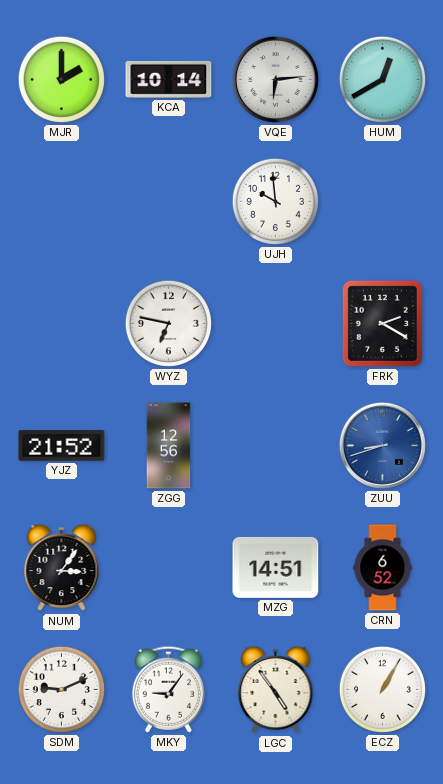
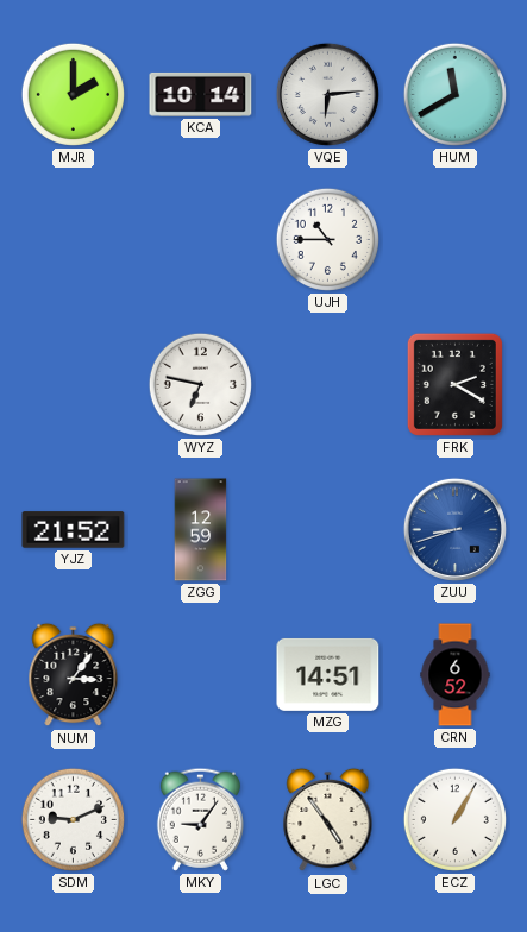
HUM: 12:40 -> 11:40
UJH: 9:59 -> 10:45
ZGG: 12:56 -> 12:59
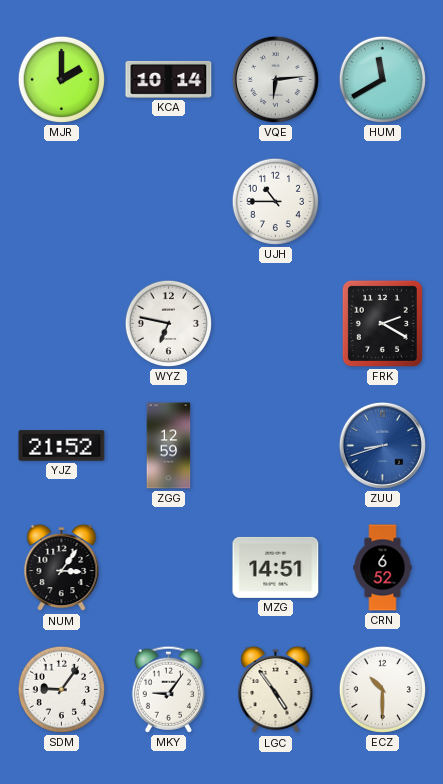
SDM: 9:11 -> 9:06
ECZ: 1:05 -> 10:30
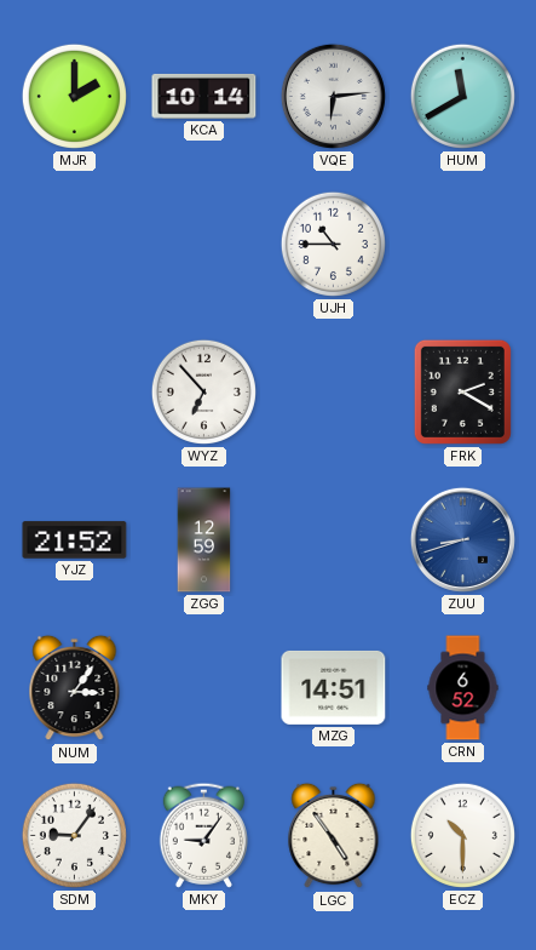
WYZ: 6:47 -> 6:53
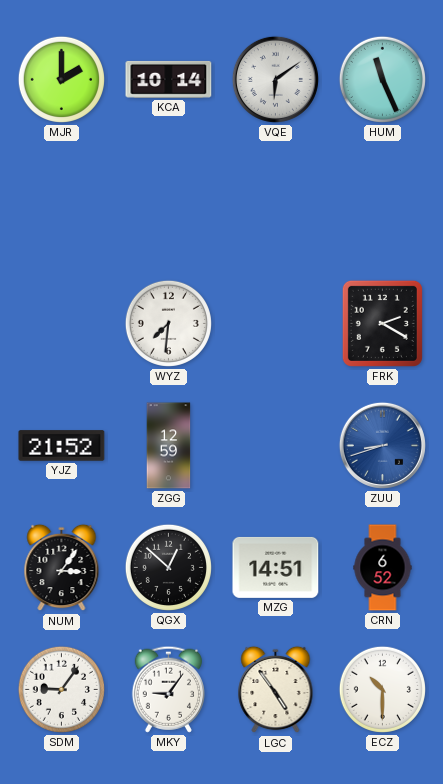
VQE: 6:14 -> 6:09
HUM: 11:40 -> 11:26
UJH: 10:45 -> none
WYZ: 6:53 -> 7:31
QGX: none -> 12:52
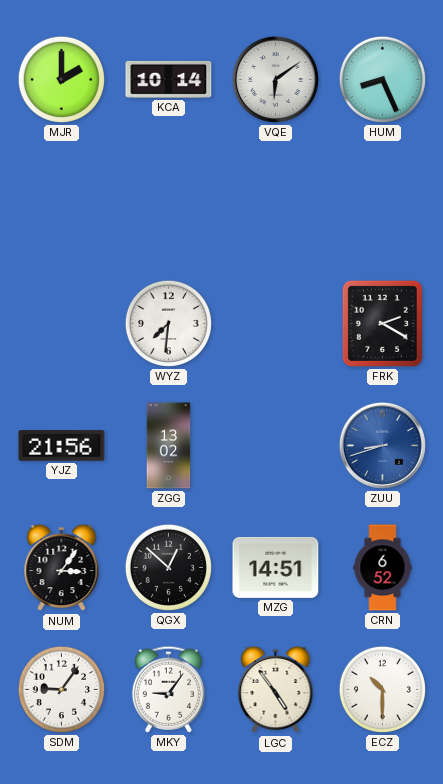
HUM: 11:26 -> 8:26
YJZ: 21:52 -> 21:56
ZGG: 12:59 -> 13:02
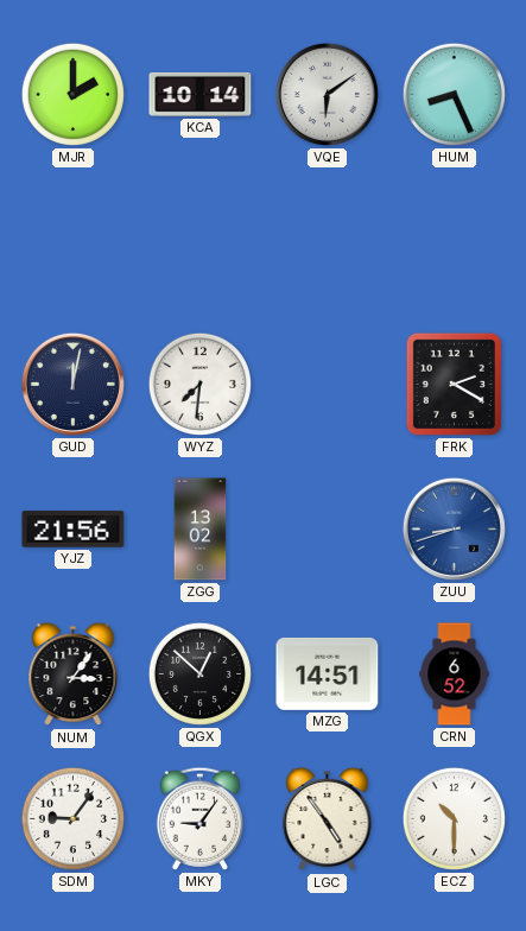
GUD: none -> 12:02
